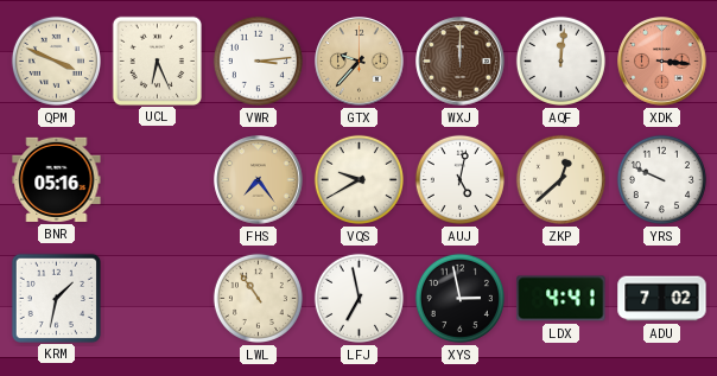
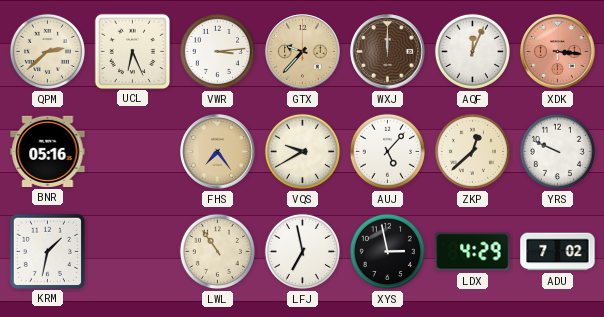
QPM: 3:49 -> 2:38
AQF: 12:01 -> 12:04
AUJ: 5:02 -> 5:07
LDX: 4:41 -> 4:29
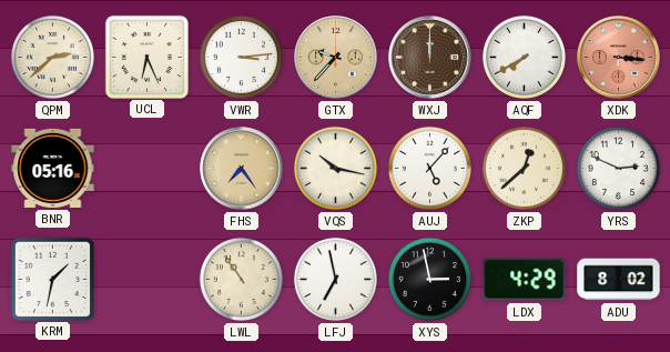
AQF: 12:04 -> 7:40
VQS: 9:40 -> 10:17
YRS: 9:49 -> 2:49
ADU: 7:02 -> 8:02
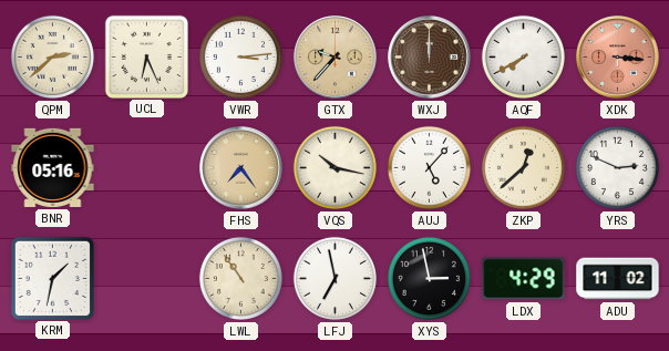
ADU: 8:02 -> 11:02
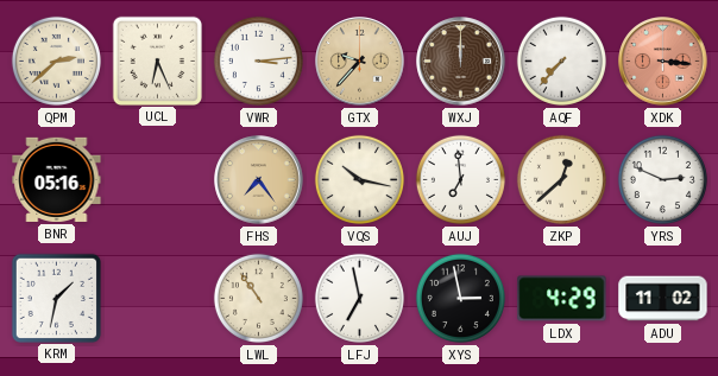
AQF: 7:40 -> 7:37
AUJ: 5:07 -> 6:59
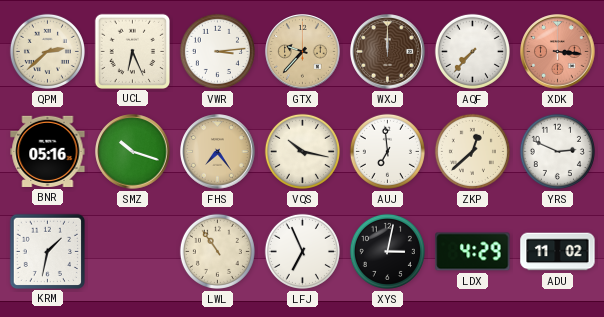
SMZ: none -> 10:18
LFJ: 6:58 -> 6:56
XYS: 2:58 -> 3:02
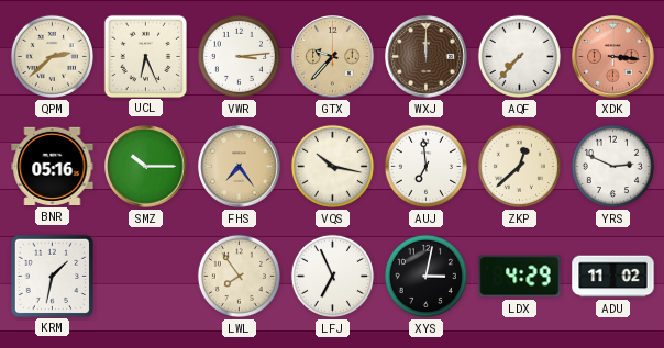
SMZ: 10:18 -> 10:15
LWL: 10:54 -> 7:54
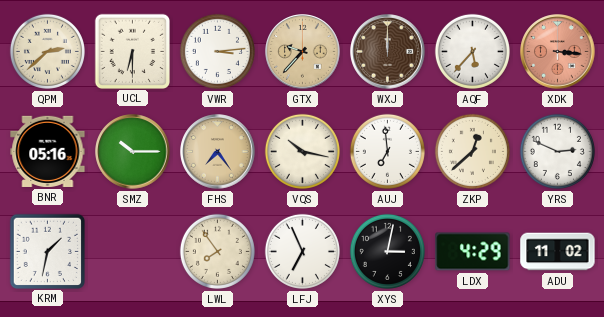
UCL: 6:26 -> 6:30
AQF: 7:37 -> 5:37
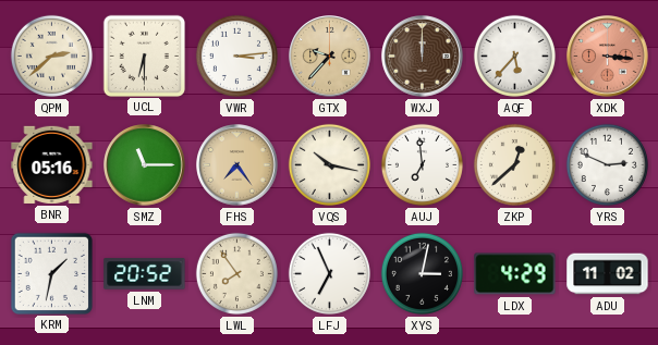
SMZ: 10:15 -> 11:15
LNM: none -> 20:52
